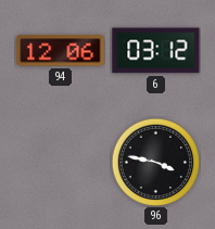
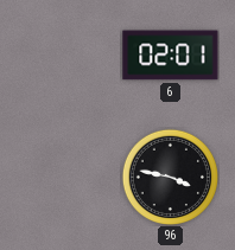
94: 12:06 -> none
6: 03:12 -> 02:01
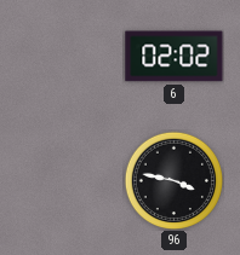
6: 02:01 -> 02:02
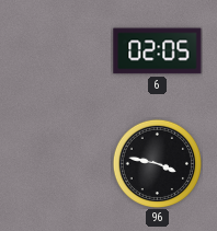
6: 02:02 -> 02:05
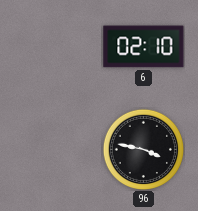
6: 02:05 -> 02:10
